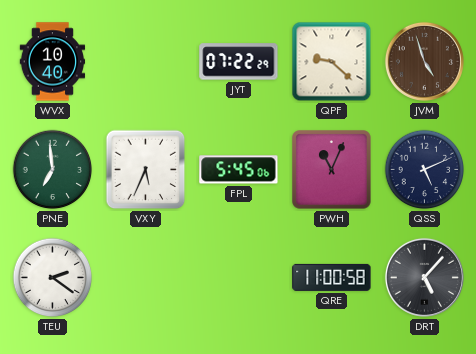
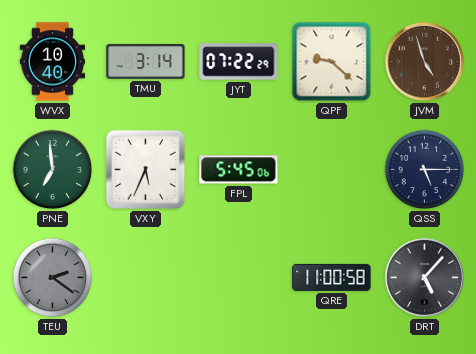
TMU: none -> 3:14
PWH: 11:04 -> none
QSS: 5:11 -> 5:15
TEU dial: white -> grey
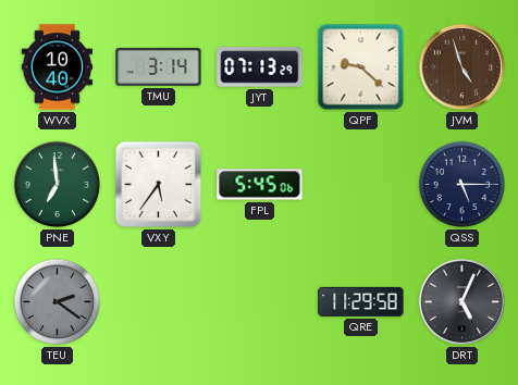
JYT: 07:22 -> 07:13
VXY: 5:34 -> 5:36
QRE: 11:00 -> 11:29
DRT: 5:07 -> 5:04
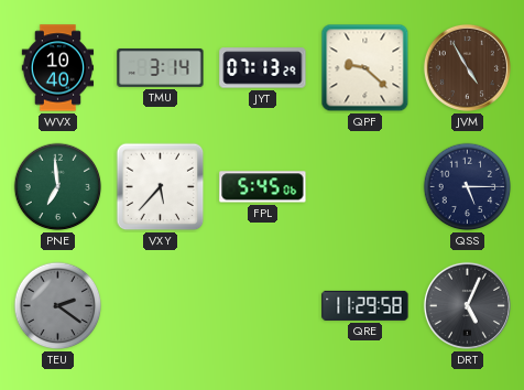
JVM: 4:57 -> 4:55
VXY: 5:36 -> 5:37
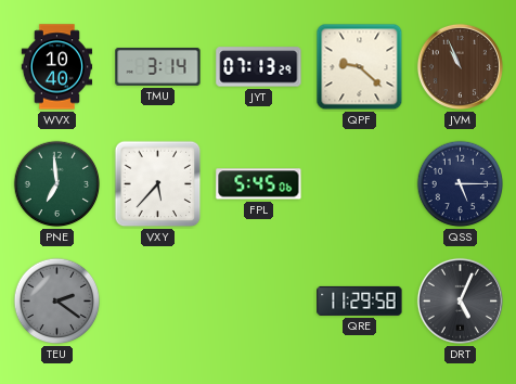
JVM: 4:55 -> 10:56
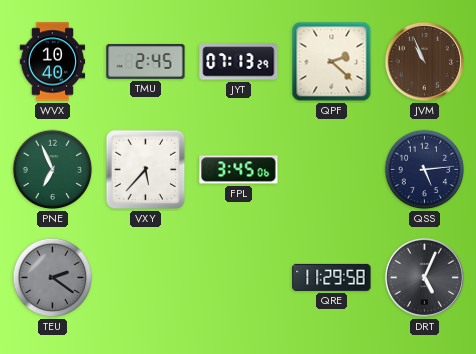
TMU: 3:14 -> 2:45
QPF: 9:22 -> 2:22
PNE: 6:59 -> 6:56
FPL: 5:45 -> 3:45
QSS: 5:15 -> 5:14
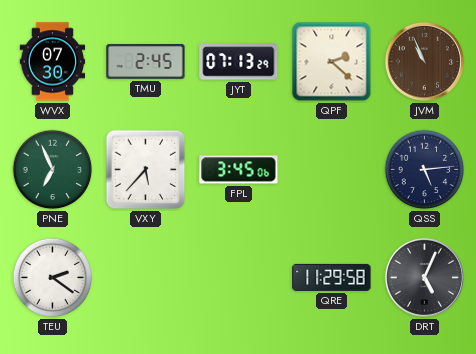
WVX: 10:40 -> 07:30
TEU dial: grey -> white
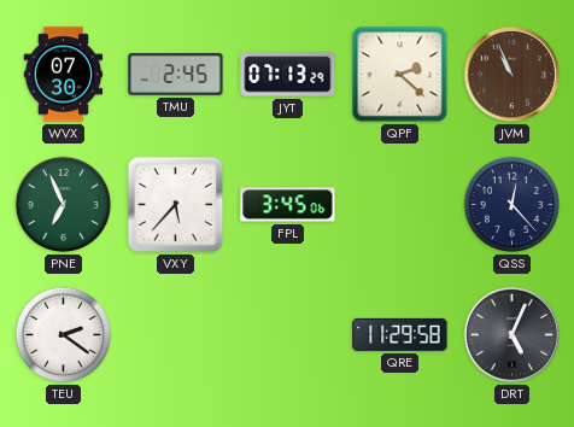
QSS: 5:14 -> 12:23
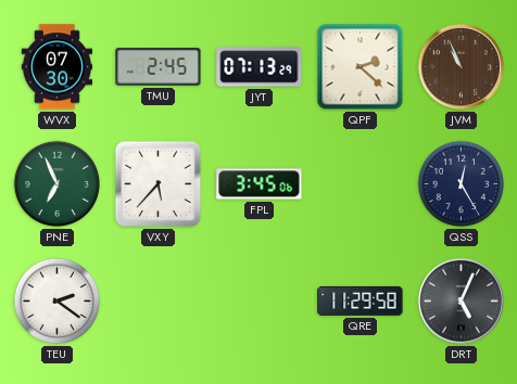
QSS: 12:23 -> 12:25
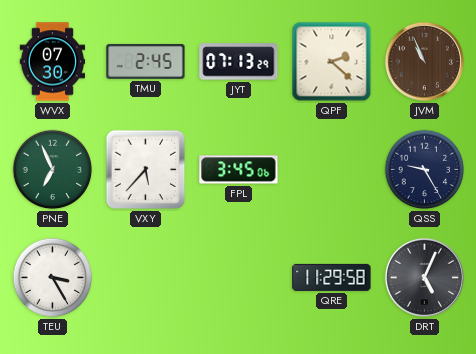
QSS: 12:25 -> 9:25
TEU: 2:21 -> 3:25
